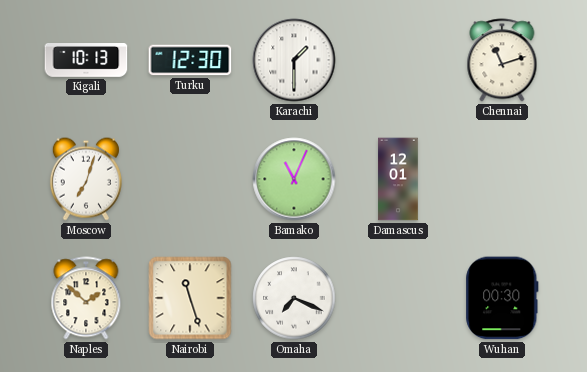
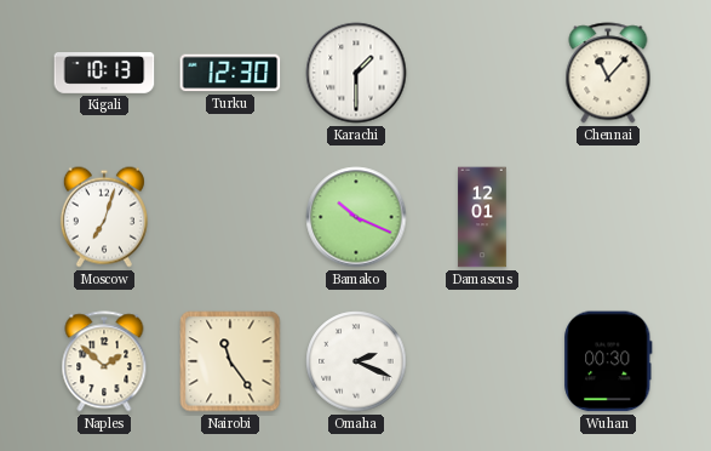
Chennai: 11:12 -> 11:07
Bamako: 11:04 -> 10:19
Nairobi: 11:27 -> 11:24
Omaha: 7:19 -> 2:19
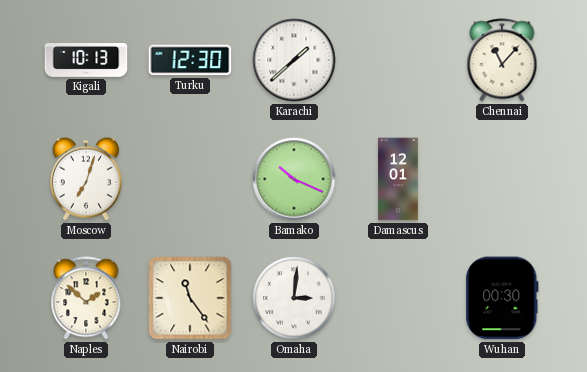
Karachi: 1:30 -> 1:38
Omaha: 2:19 -> 3:01
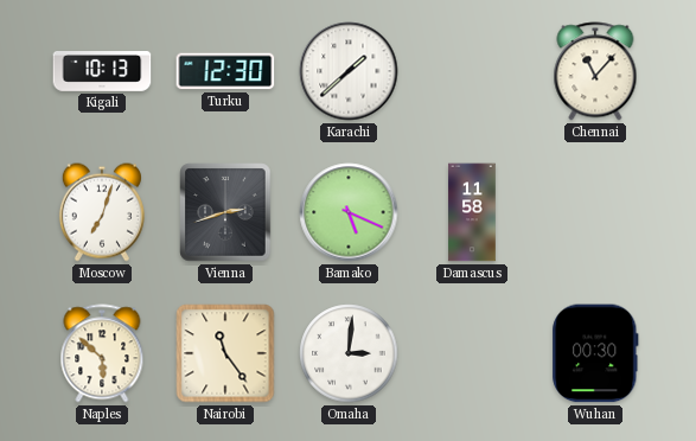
Vienna: none -> 2:42
Bamako: 10:19 -> 5:19
Damascus: 12:01 -> 11:58
Naples: 1:52 -> 5:52
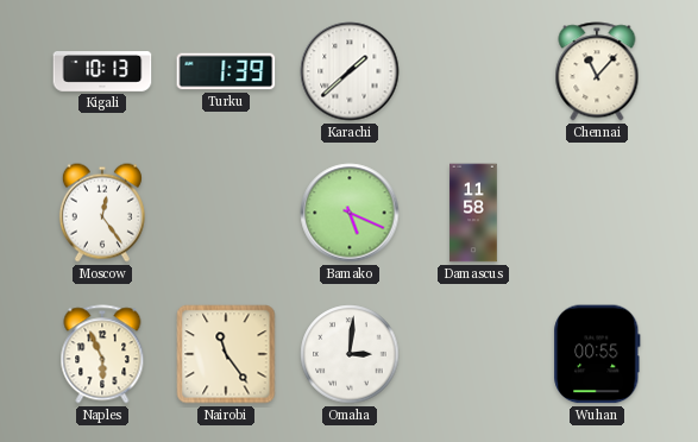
Turku: 12:30 -> 1:39
Moscow: 7:03 -> 12:24
Vienna: 2:42 -> none
Naples: 5:52 -> 5:56
Wuhan: 00:30 -> 00:55
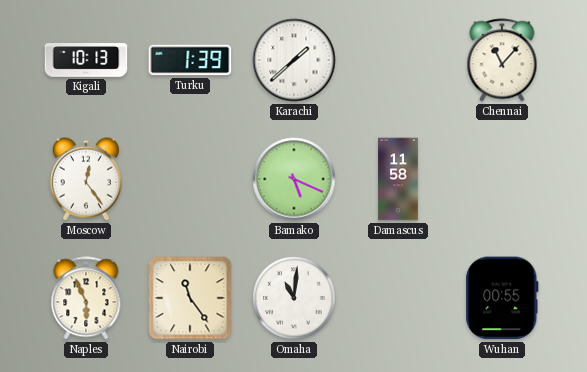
Omaha: 3:01 -> 11:01
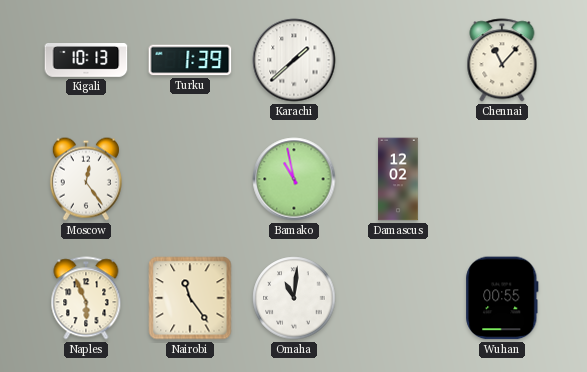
Bamako: 5:19 -> 10:58
Damascus: 11:58 -> 12:02
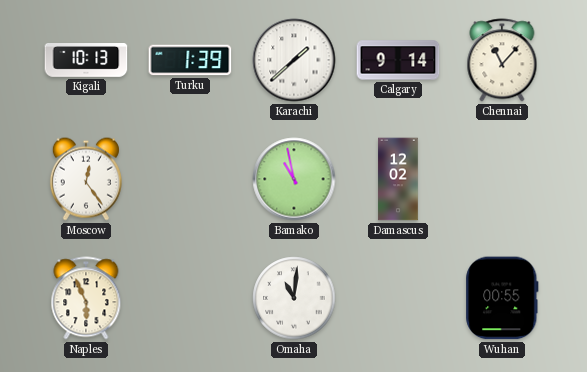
Calgary: none -> 9:14
Nairobi: 11:24 -> none
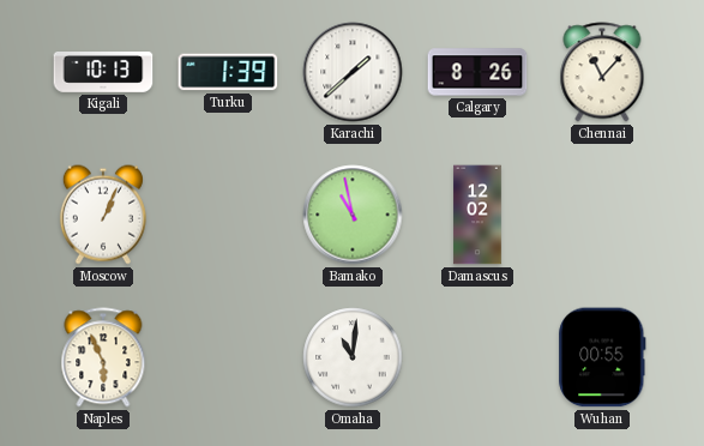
Calgary: 9:14 -> 8:26
Moscow: 12:24 -> 1:04
